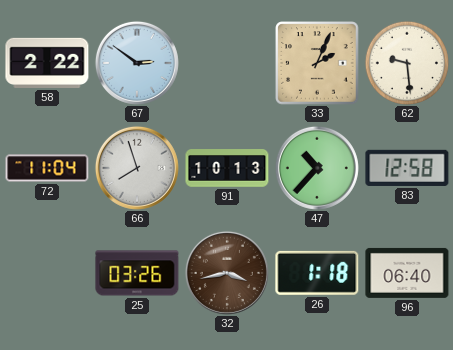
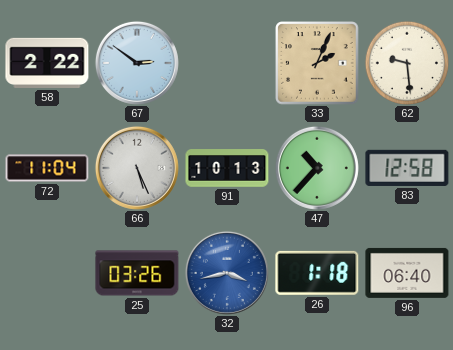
66: 7:57 -> 5:26
32 dial: brown -> blue
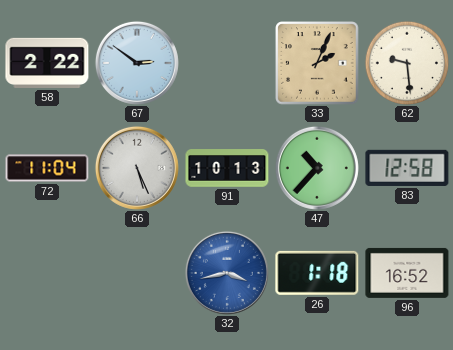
25: 03:26 -> none
96: 06:40 -> 16:52
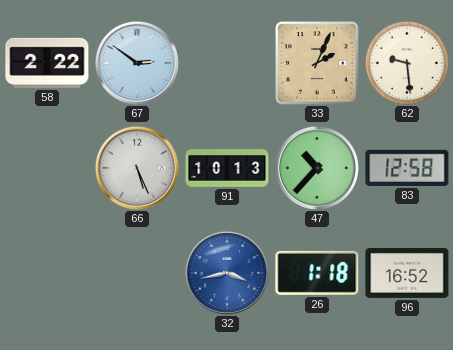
72: 11:04 -> none
